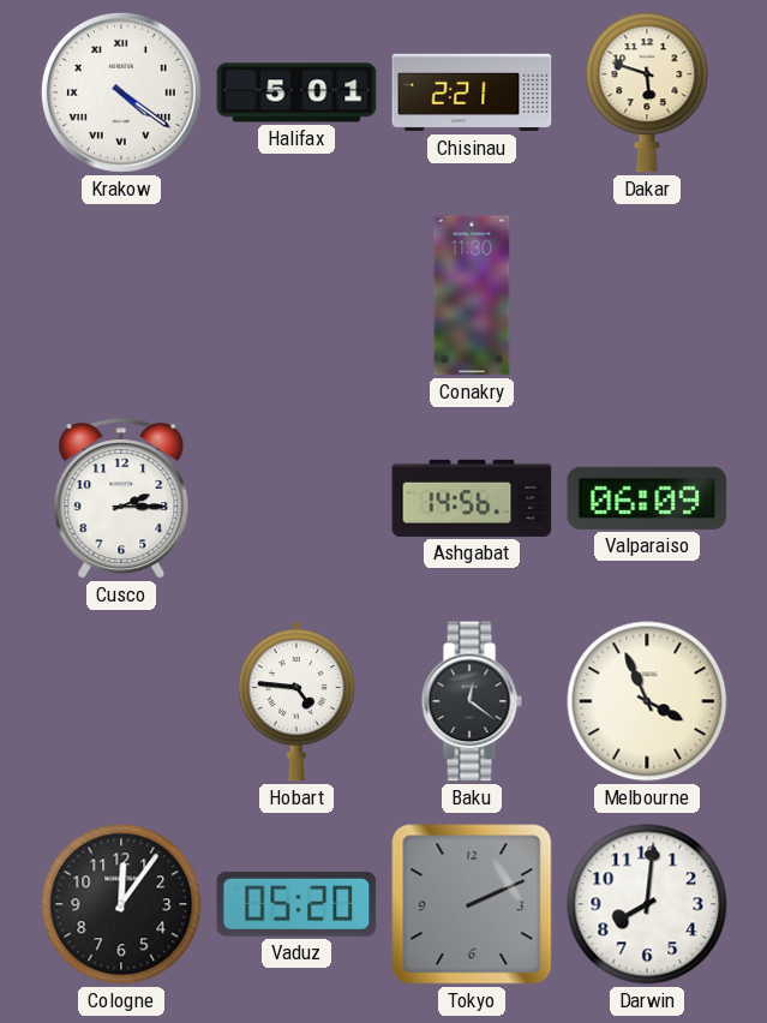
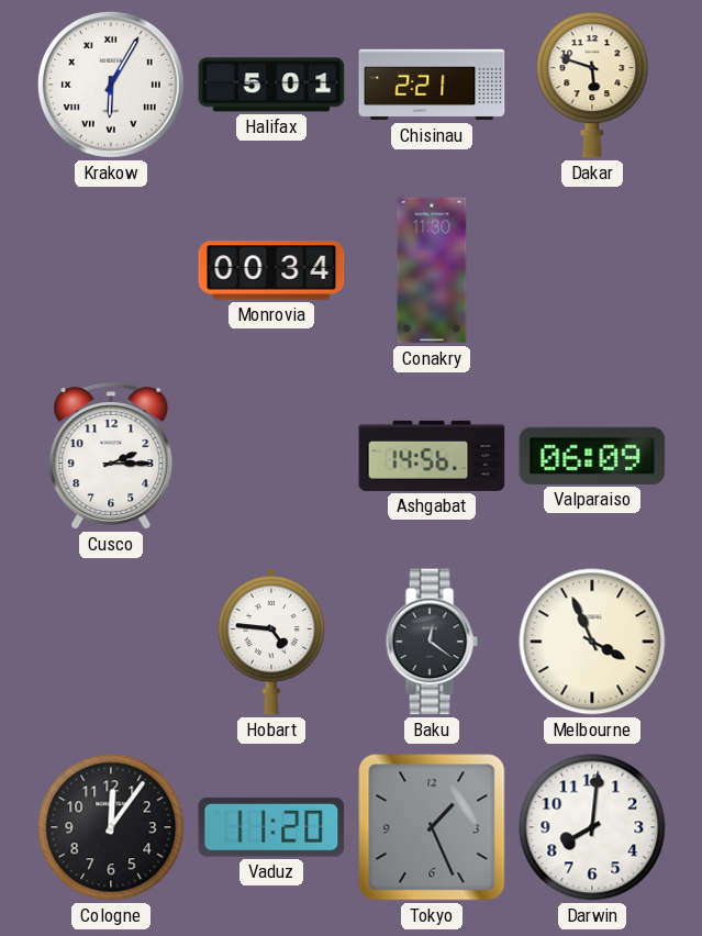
Krakow: 4:21 -> 6:05
Monrovia: none -> 00:34
Vaduz: 05:20 -> 11:20
Tokyo: 2:11 -> 1:26
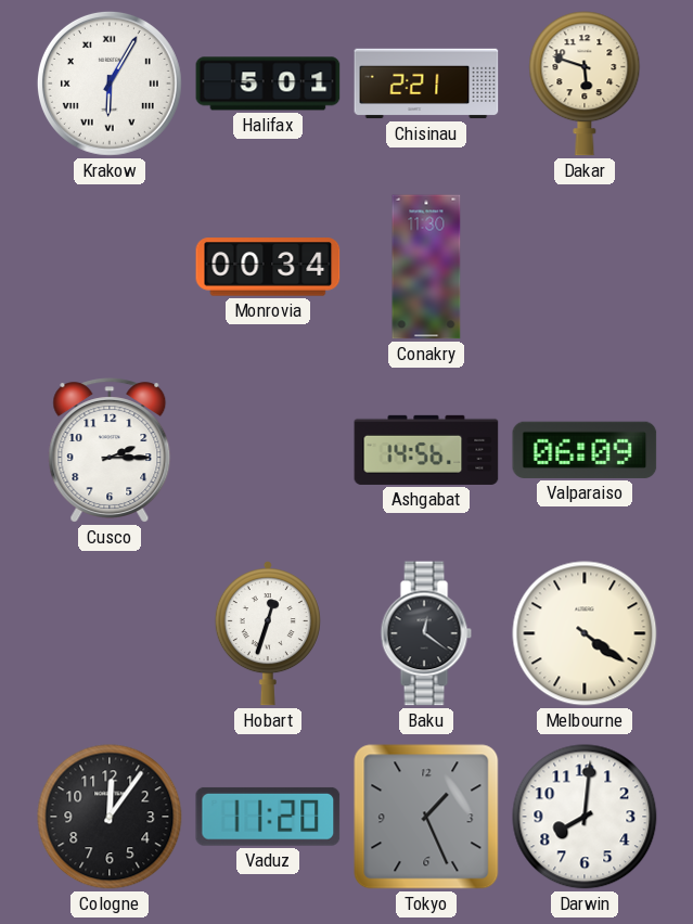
Hobart: 4:46 -> 12:33
Melbourne: 3:56 -> 4:21
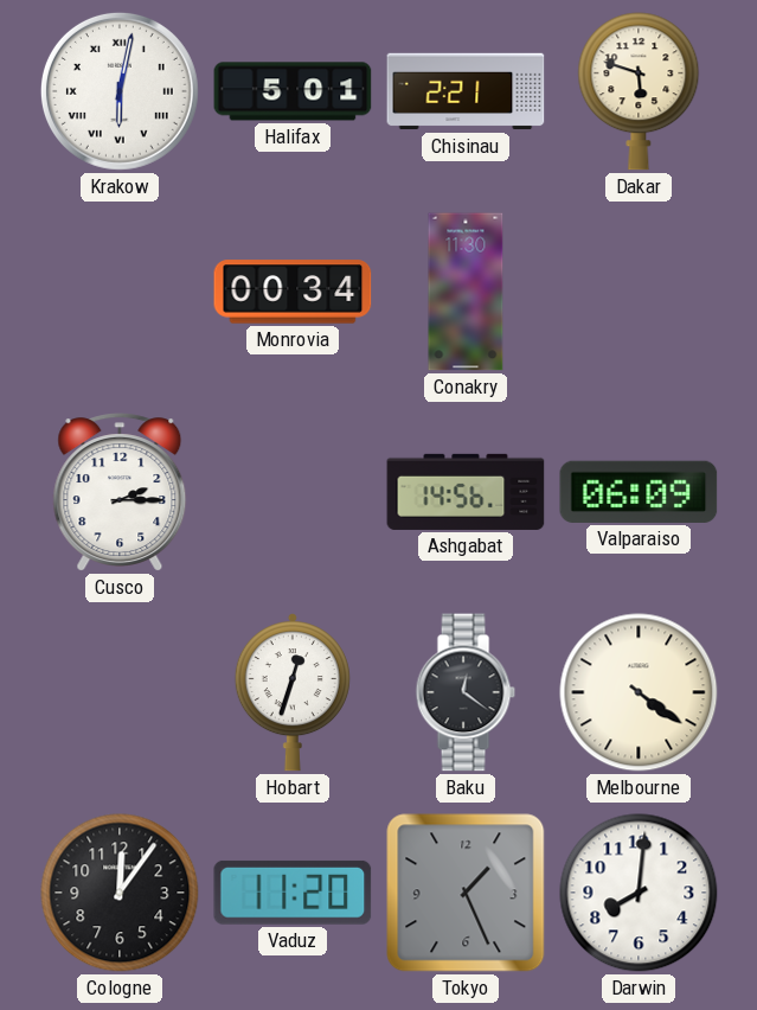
Krakow: 6:05 -> 6:02
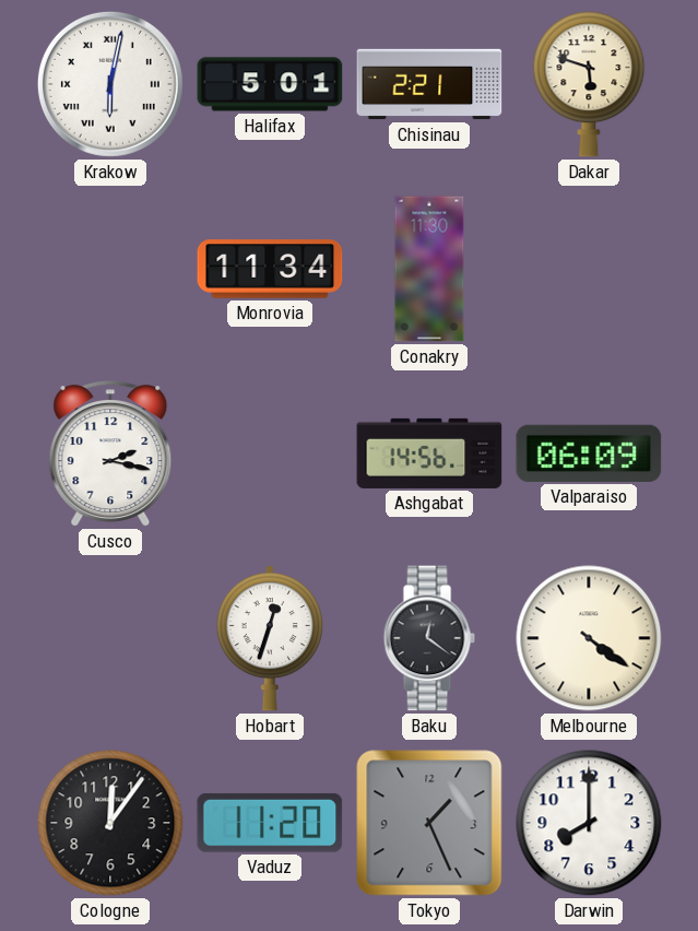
Monrovia: 00:34 -> 11:34
Cusco: 2:15 -> 2:17
Darwin: 8:01 -> 8:00
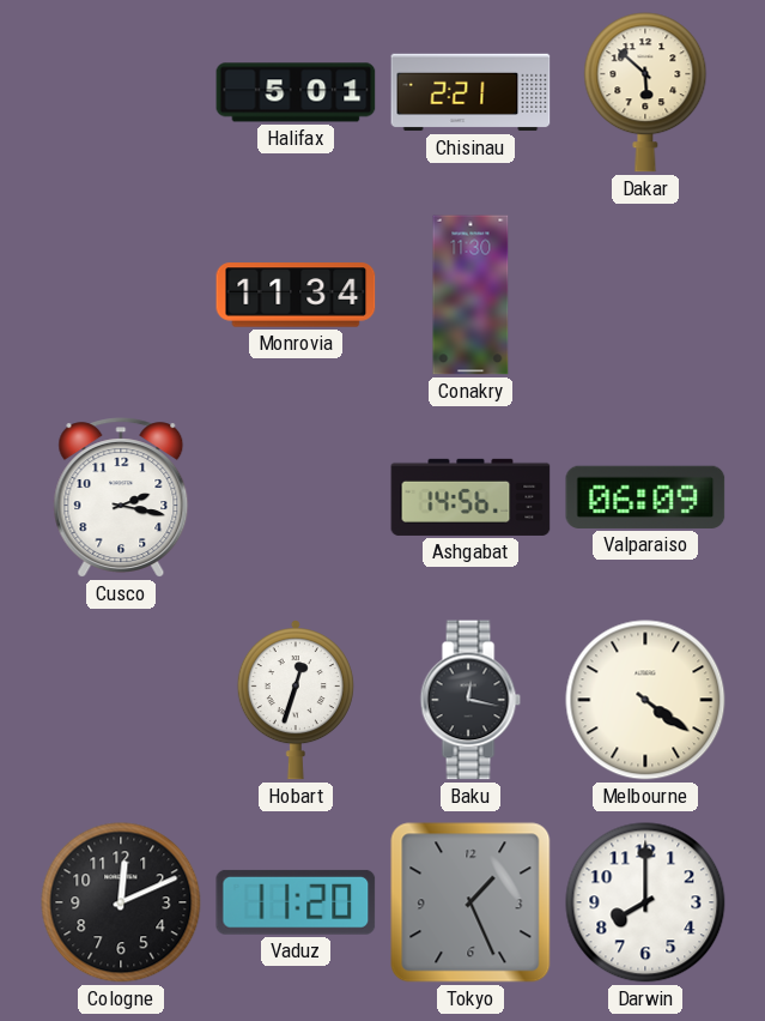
Krakow: 6:02 -> none
Dakar: 5:48 -> 5:52
Baku: 12:21 -> 12:17
Cologne: 12:06 -> 12:11
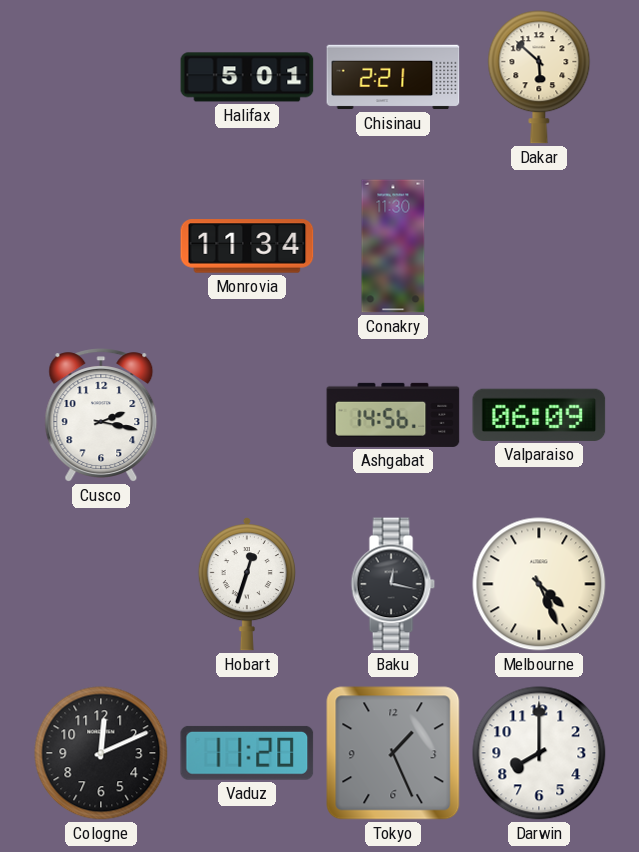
Melbourne: 4:21 -> 4:26
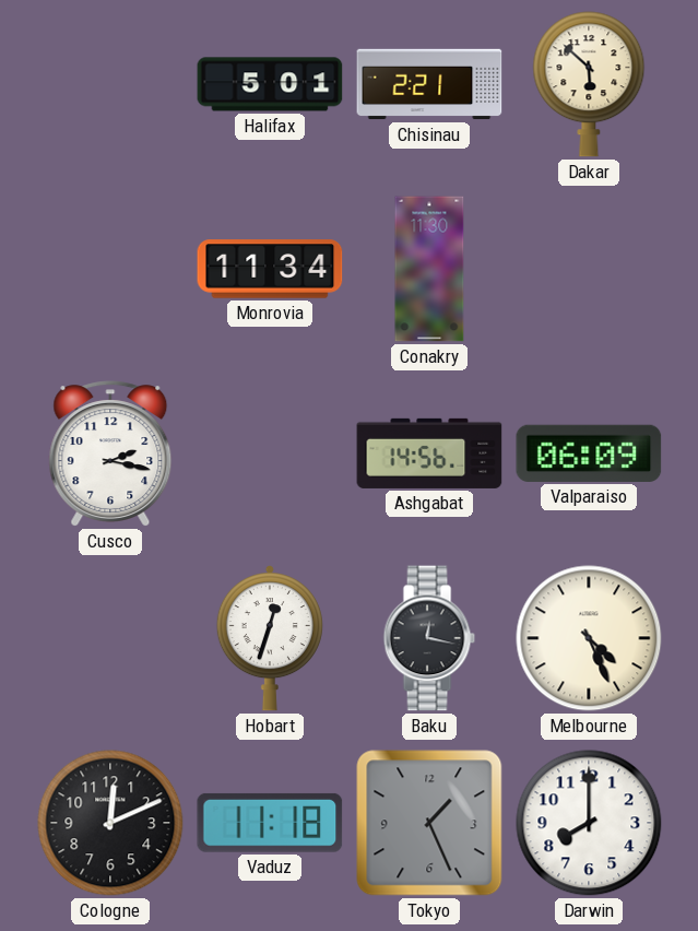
Vaduz: 11:20 -> 11:18
